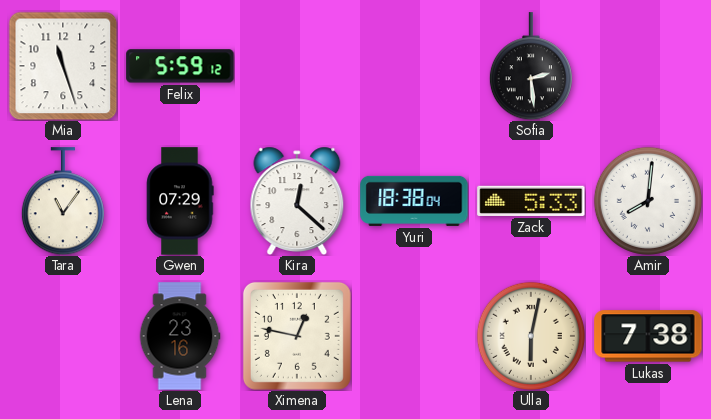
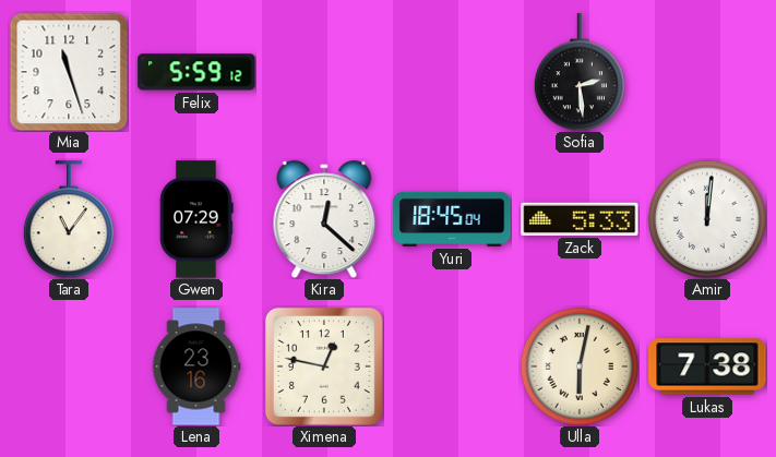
Yuri: 18:38 -> 18:45
Amir: 8:01 -> 12:01
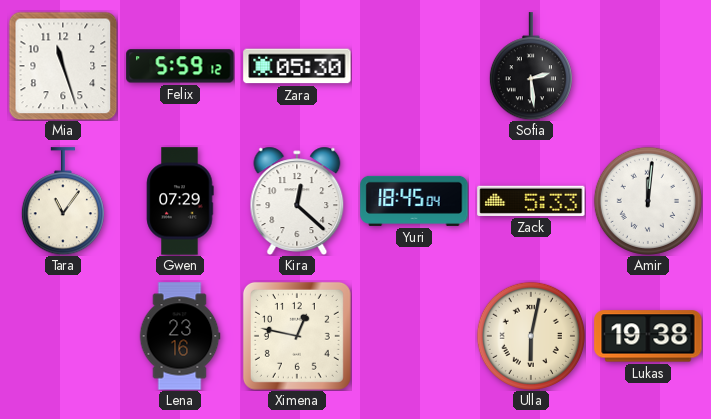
Zara: none -> 05:30
Lukas: 7:38 -> 19:38
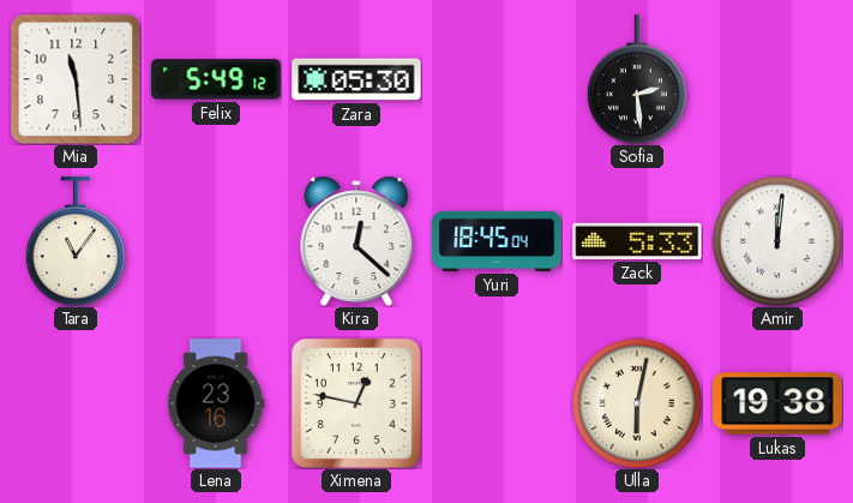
Mia: 11:27 -> 11:29
Felix: 5:59 -> 5:49
Gwen: 07:29 -> none
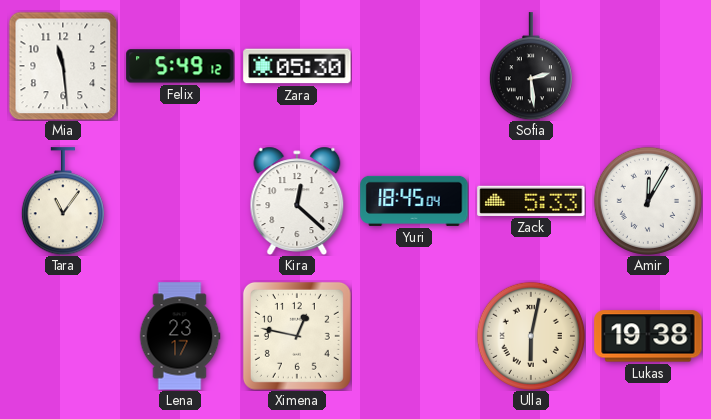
Amir: 12:01 -> 12:05
Lena: 23:16 -> 23:17
